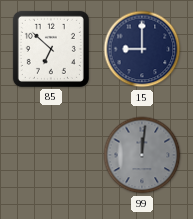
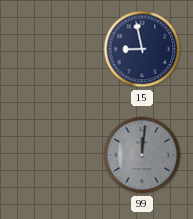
85: 6:52 -> none
15: 9:00 -> 8:58
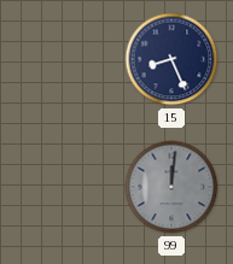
15: 8:58 -> 8:26
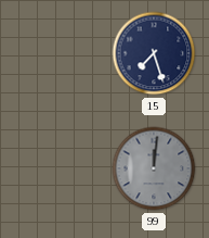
15: 8:26 -> 7:27
